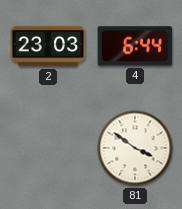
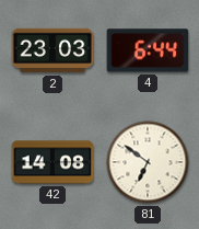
42: none -> 14:08
81: 3:51 -> 6:51
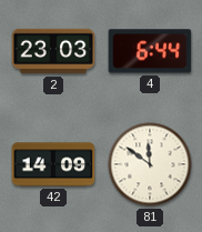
42: 14:08 -> 14:09
81: 6:51 -> 11:51
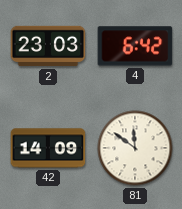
4: 6:44 -> 6:42
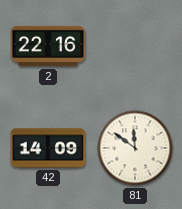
2: 23:03 -> 22:16
4: 6:42 -> none
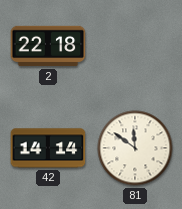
2: 22:16 -> 22:18
42: 14:09 -> 14:14
